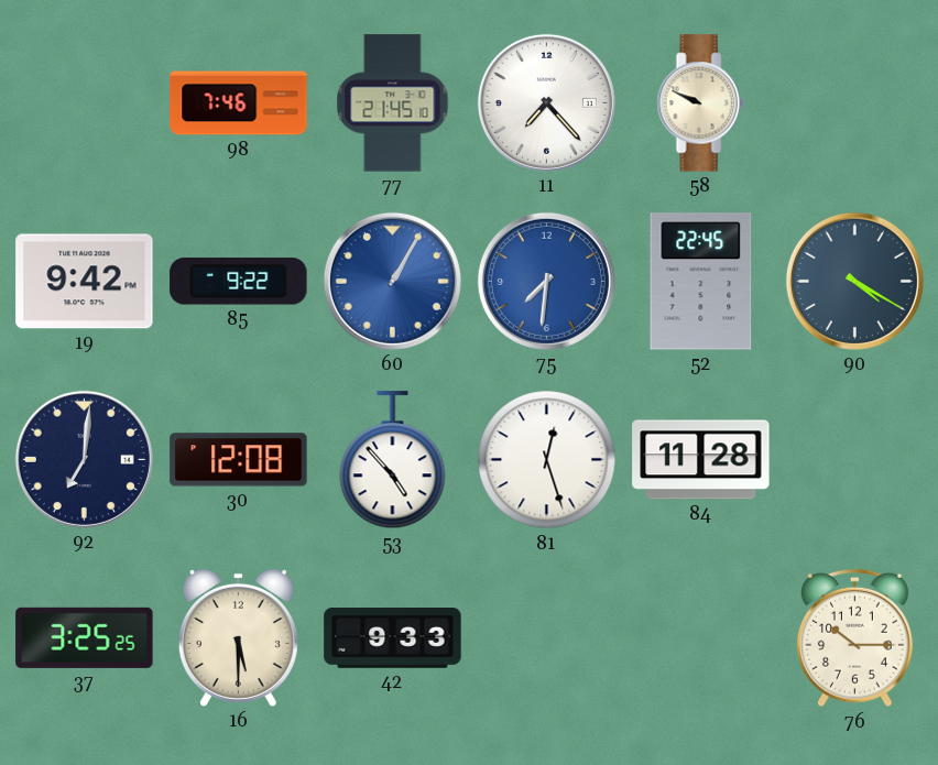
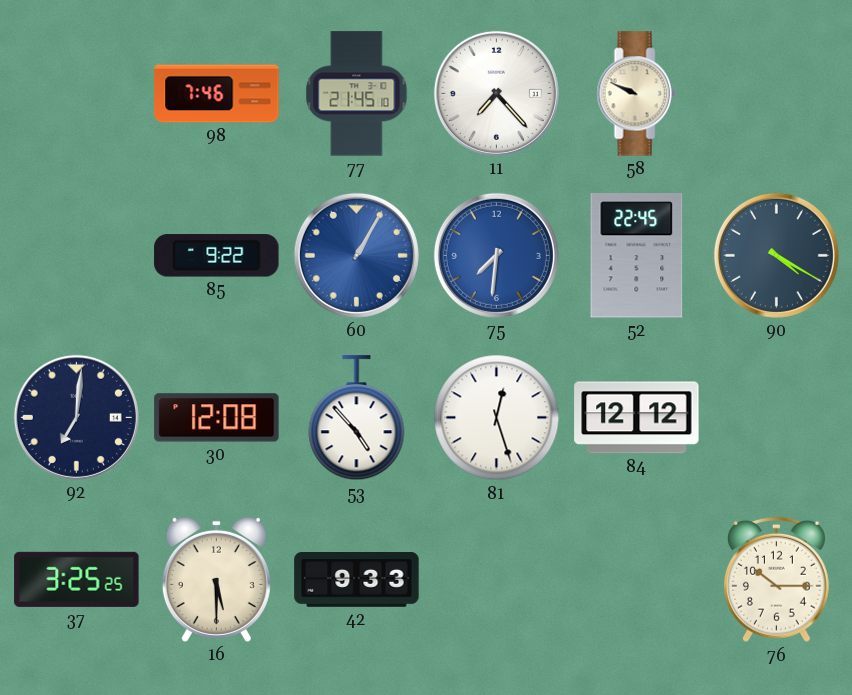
19: 9:42 -> none
84: 11:28 -> 12:12
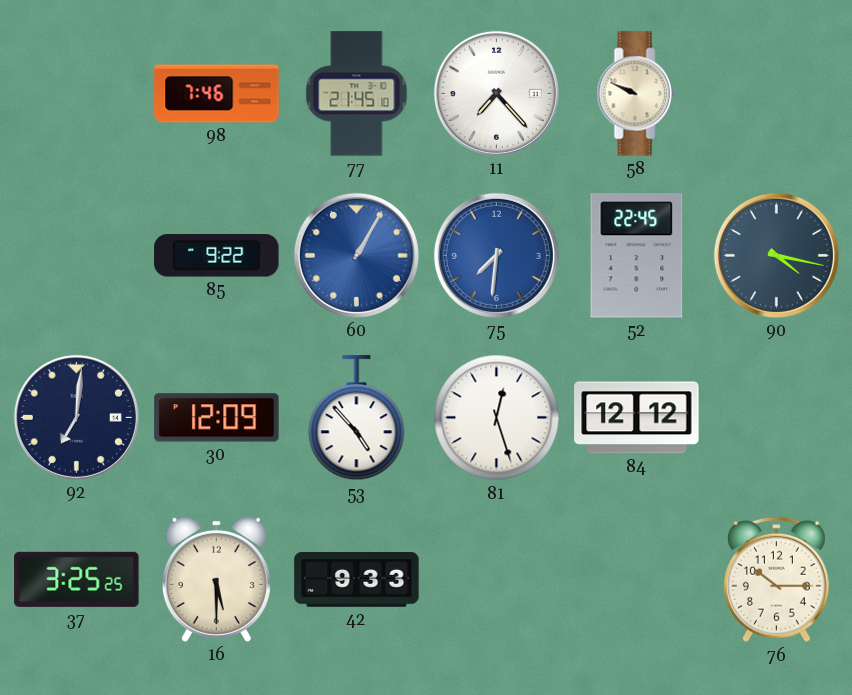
90: 4:20 -> 4:17
30: 12:08 -> 12:09
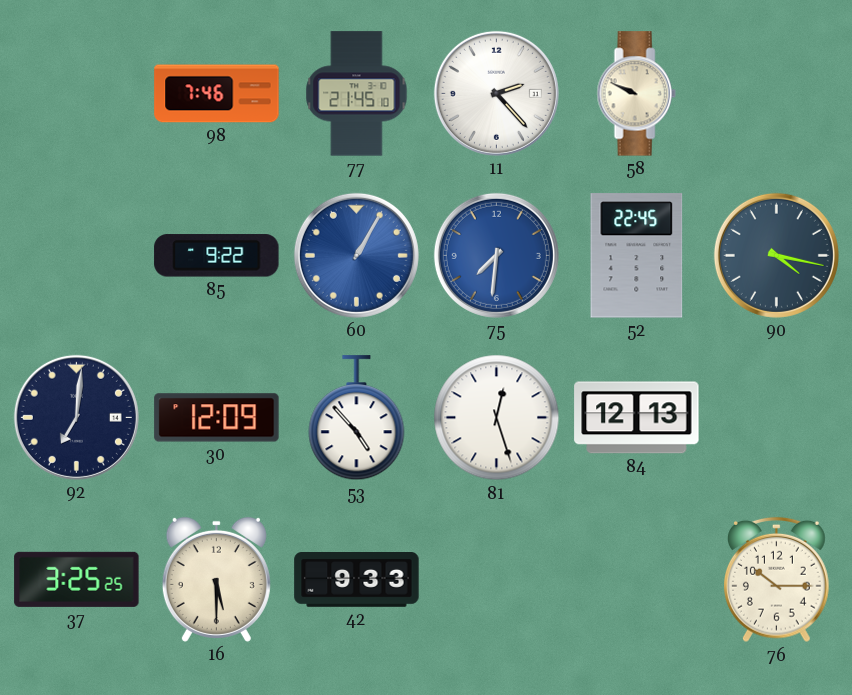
11: 7:23 -> 2:23
84: 12:12 -> 12:13
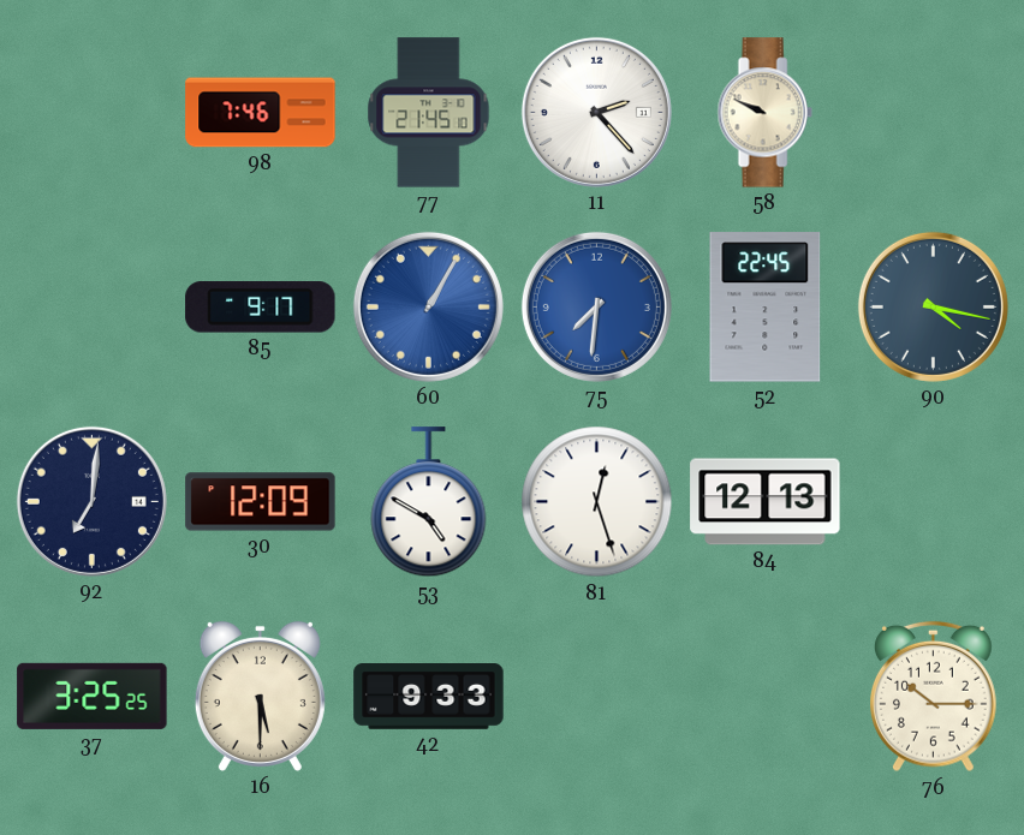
85: 9:22 -> 9:17
53: 4:53 -> 4:50
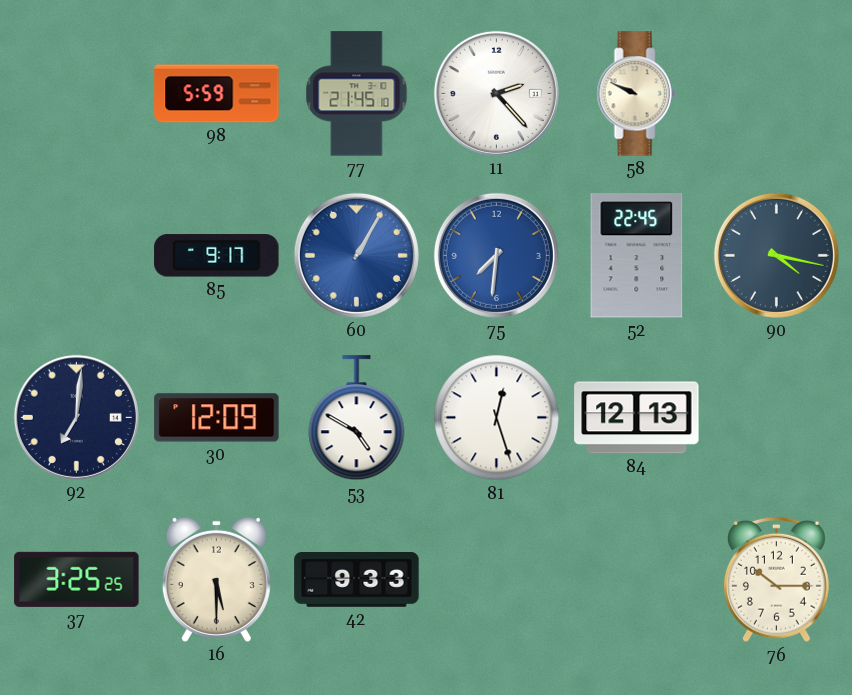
98: 7:46 -> 5:59
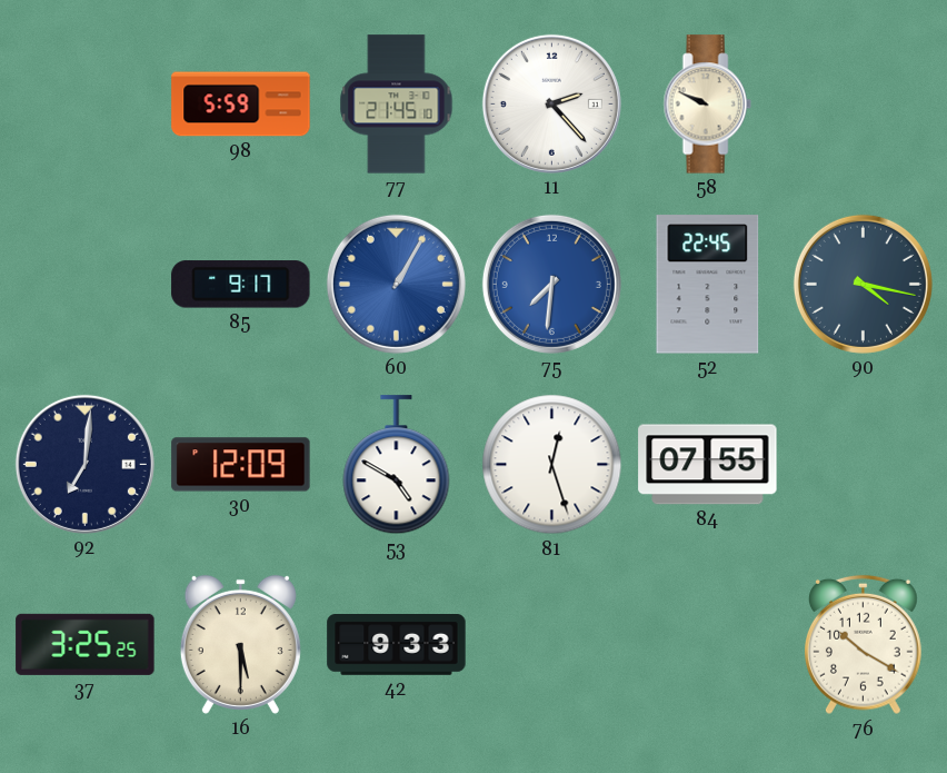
84: 12:13 -> 07:55
76: 10:15 -> 10:20
